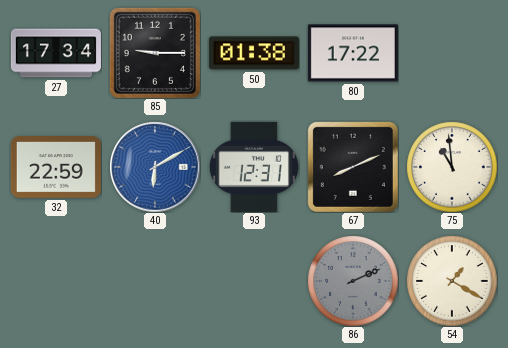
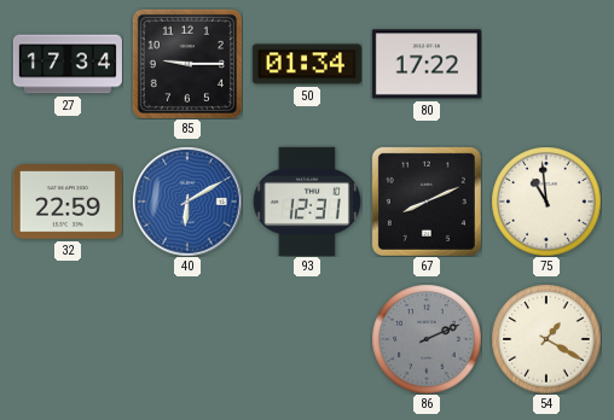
50: 01:38 -> 01:34
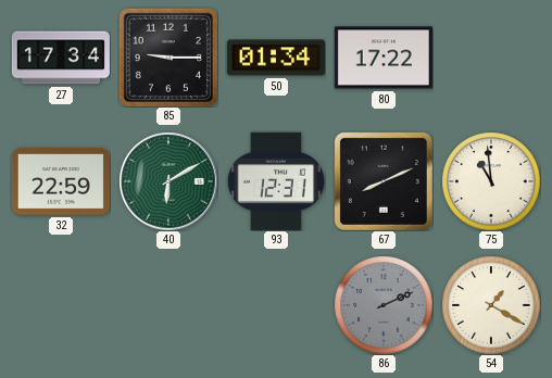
40 dial: blue -> green
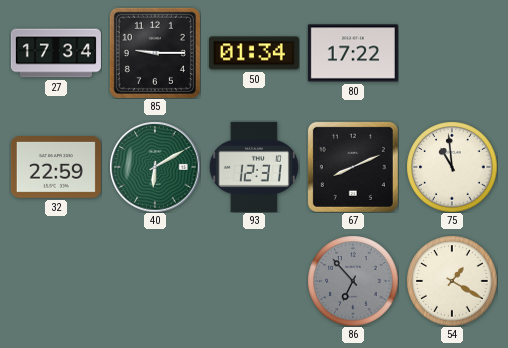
86: 2:11 -> 6:53
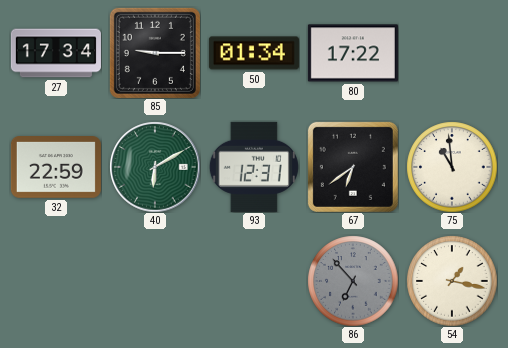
67: 8:11 -> 6:39
54: 1:20 -> 1:17
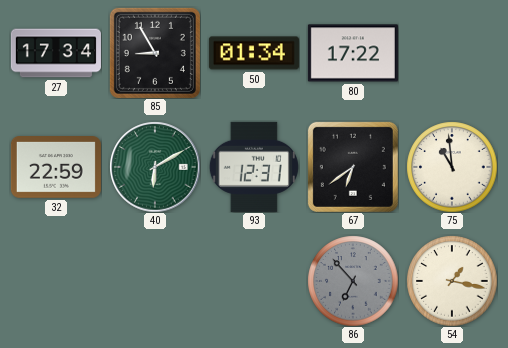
85: 9:15 -> 8:55
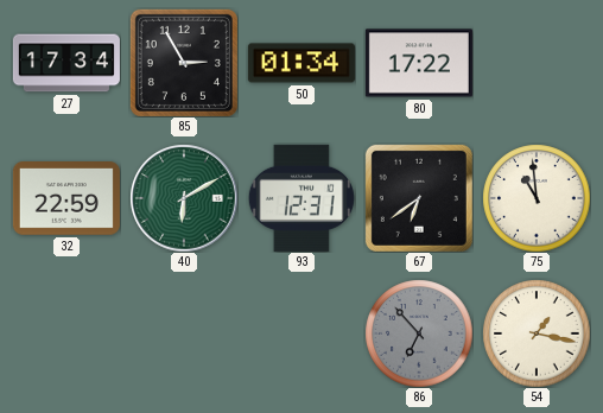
85: 8:55 -> 2:55
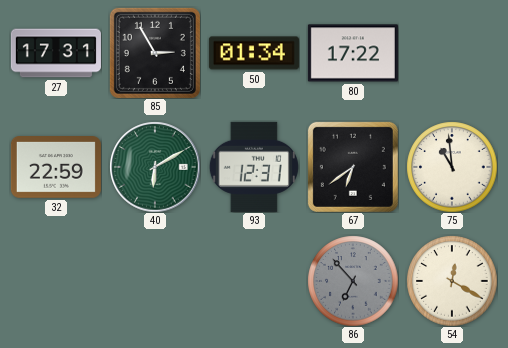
27: 17:34 -> 17:31
54: 1:17 -> 12:20
